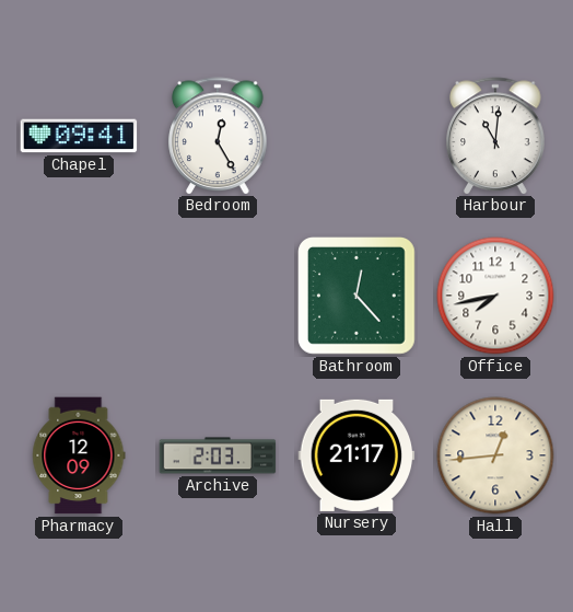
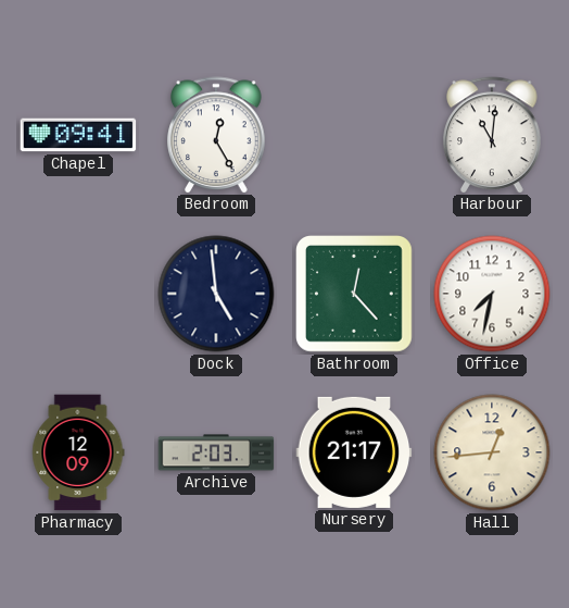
Dock: none -> 4:59
Office: 7:43 -> 7:32
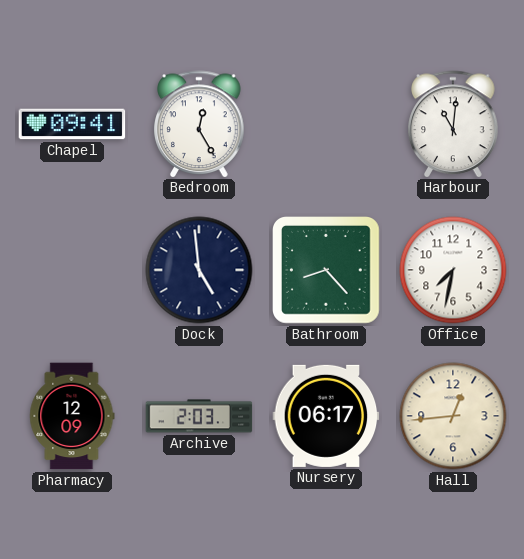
Bathroom: 12:23 -> 8:23
Nursery: 21:17 -> 06:17
